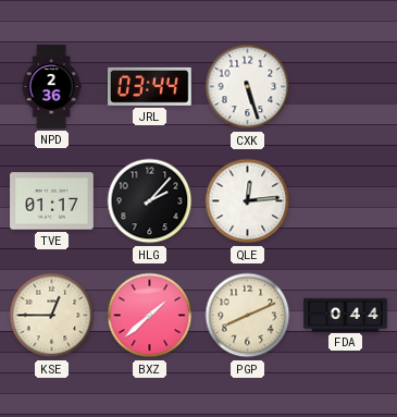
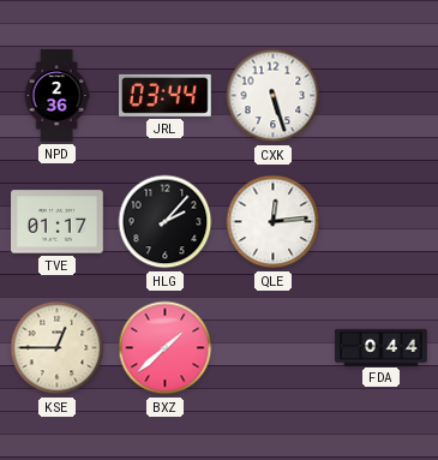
PGP: 8:11 -> none
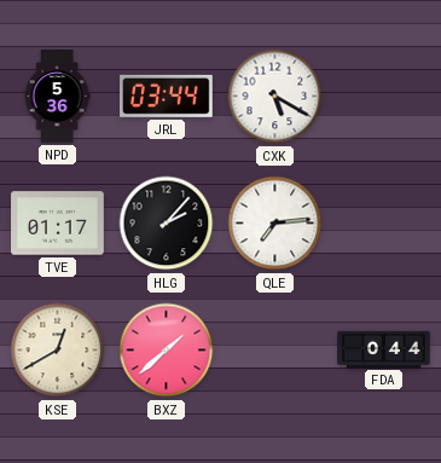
NPD: 2:36 -> 5:36
CXK: 5:27 -> 5:20
QLE: 12:14 -> 7:14
KSE: 12:45 -> 12:40
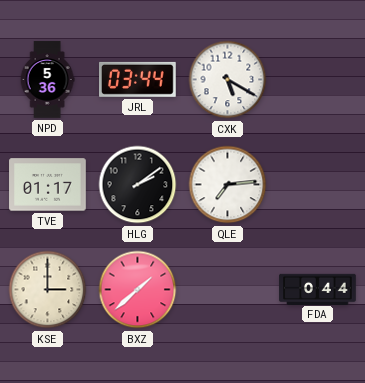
HLG: 2:07 -> 2:09
KSE: 12:40 -> 3:00
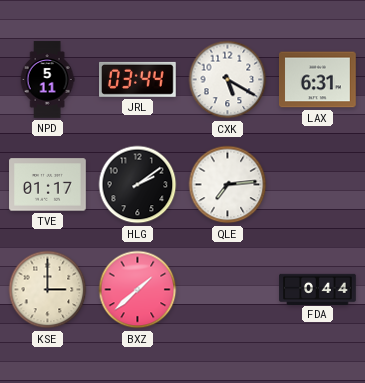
NPD: 5:36 -> 5:11
LAX: none -> 6:31
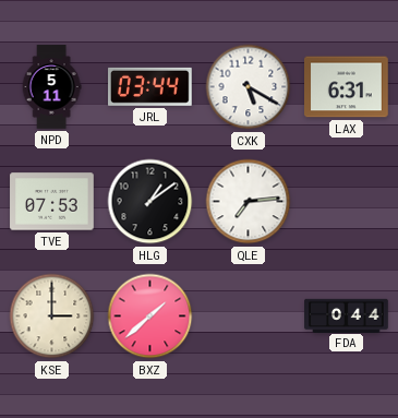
TVE: 01:17 -> 07:53
HLG: 2:09 -> 1:09
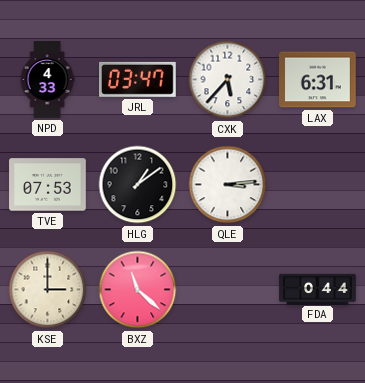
NPD: 5:11 -> 4:33
JRL: 03:44 -> 03:47
CXK: 5:20 -> 5:37
QLE: 7:14 -> 3:14
BXZ: 1:38 -> 11:22
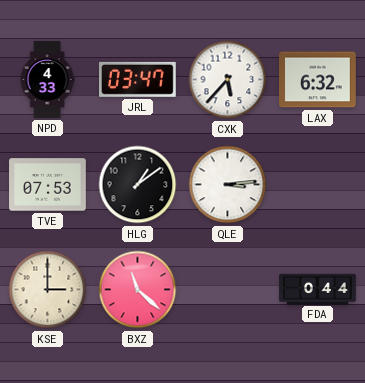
LAX: 6:31 -> 6:32
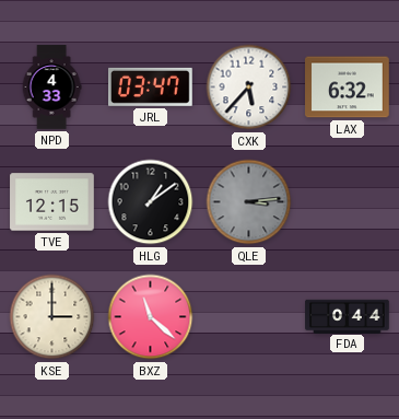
TVE: 07:53 -> 12:15
QLE dial: white -> grey
